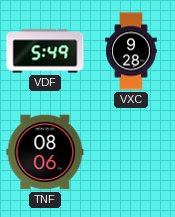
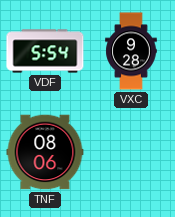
VDF: 5:49 -> 5:54
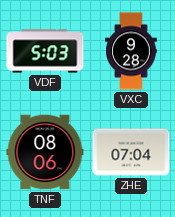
VDF: 5:54 -> 5:03
ZHE: none -> 07:04
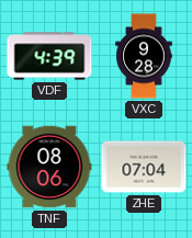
VDF: 5:03 -> 4:39
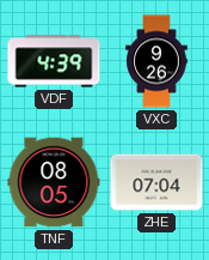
VXC: 9:28 -> 9:26
TNF: 08:06 -> 08:05
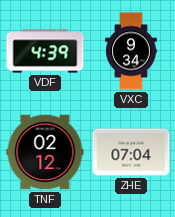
VXC: 9:26 -> 9:34
TNF: 08:05 -> 02:12
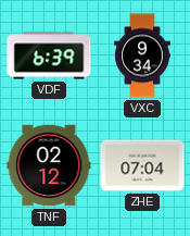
VDF: 4:39 -> 6:39
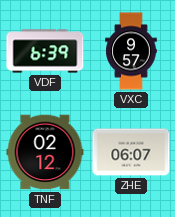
VXC: 9:34 -> 9:57
ZHE: 07:04 -> 06:07
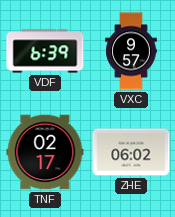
TNF: 02:12 -> 02:17
ZHE: 06:07 -> 06:02
